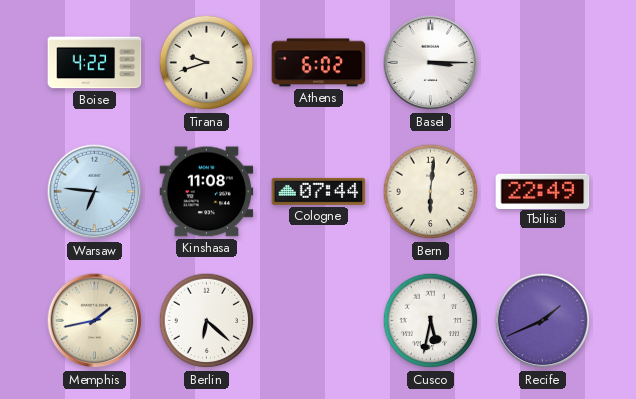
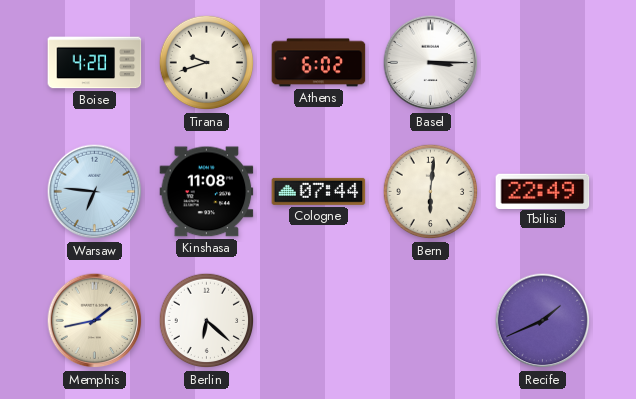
Boise: 4:22 -> 4:20
Cusco: 5:32 -> none
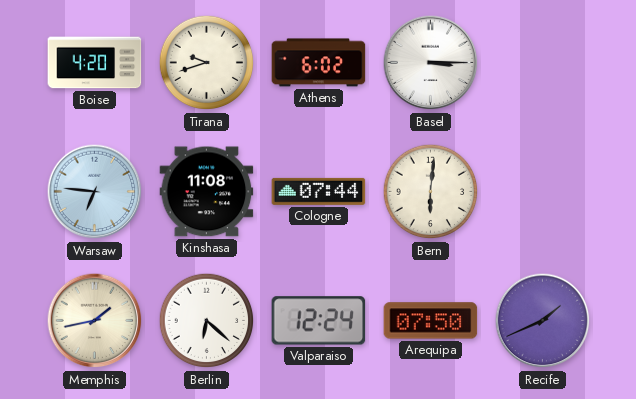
Tbilisi: 22:49 -> none
Valparaiso: none -> 12:24
Arequipa: none -> 07:50
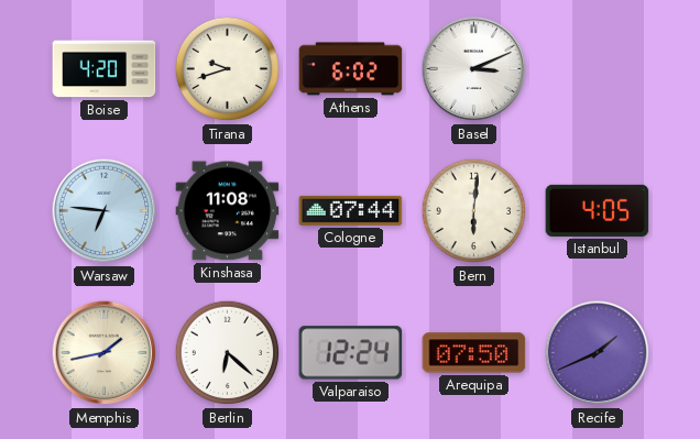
Basel: 3:15 -> 3:11
Istanbul: none -> 4:05
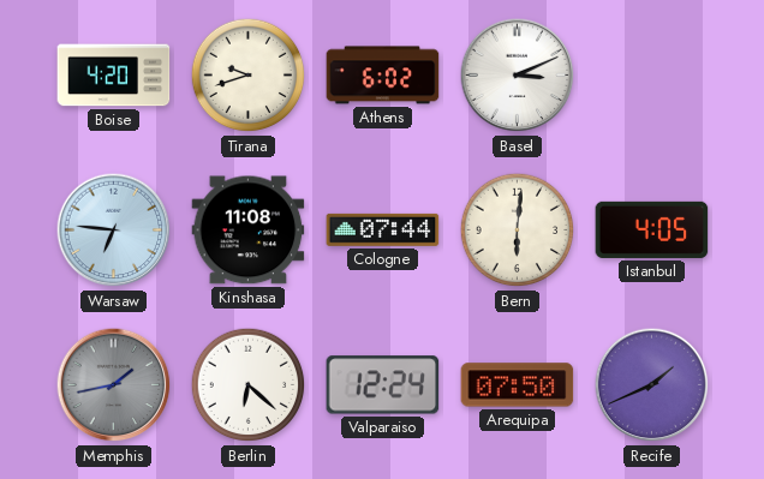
Memphis dial: cream -> grey
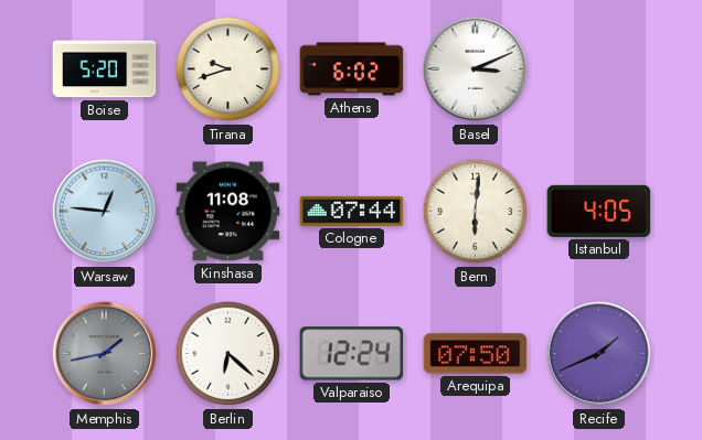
Boise: 4:20 -> 5:20
Warsaw: 6:46 -> 12:46
